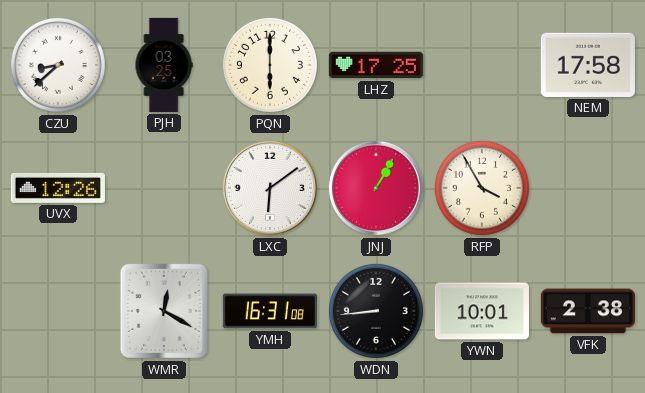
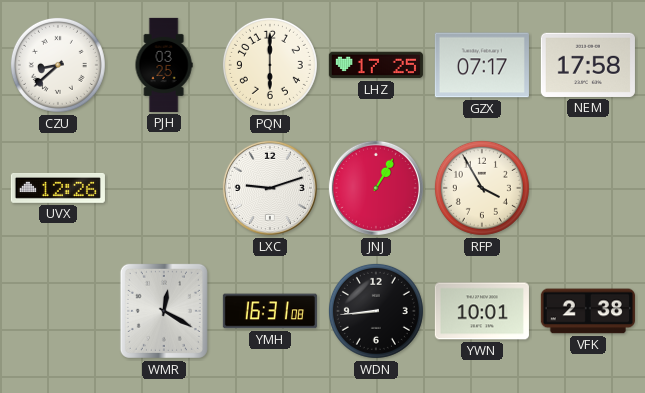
GZX: none -> 07:17
LXC: 6:09 -> 9:12
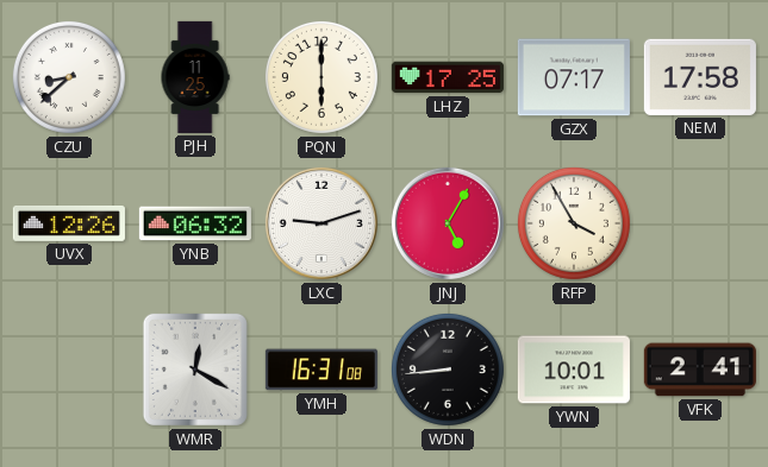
PJH: 03:25 -> 11:25
YNB: none -> 06:32
JNJ: 1:05 -> 5:05
VFK: 2:38 -> 2:41
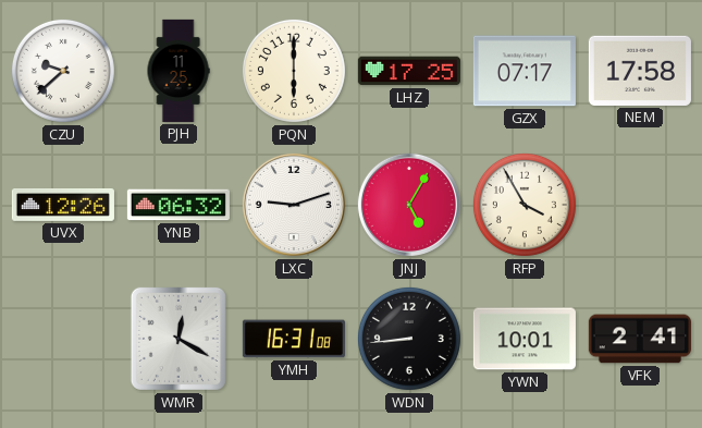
CZU: 8:38 -> 9:38
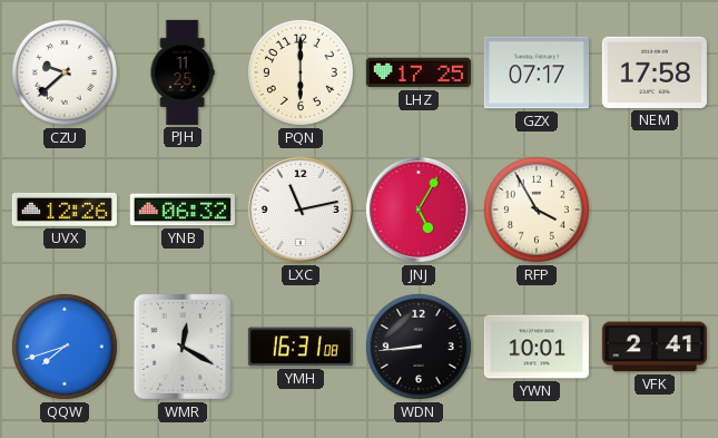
LXC: 9:12 -> 11:13
QQW: none -> 7:42
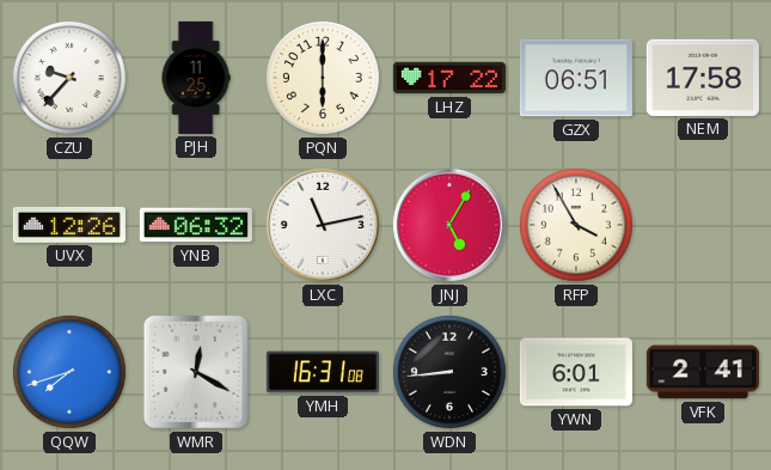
CZU: 9:38 -> 9:37
LHZ: 17:25 -> 17:22
GZX: 07:17 -> 06:51
YWN: 10:01 -> 6:01
